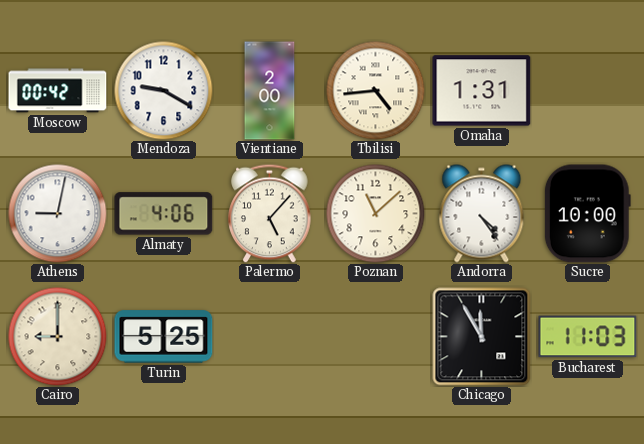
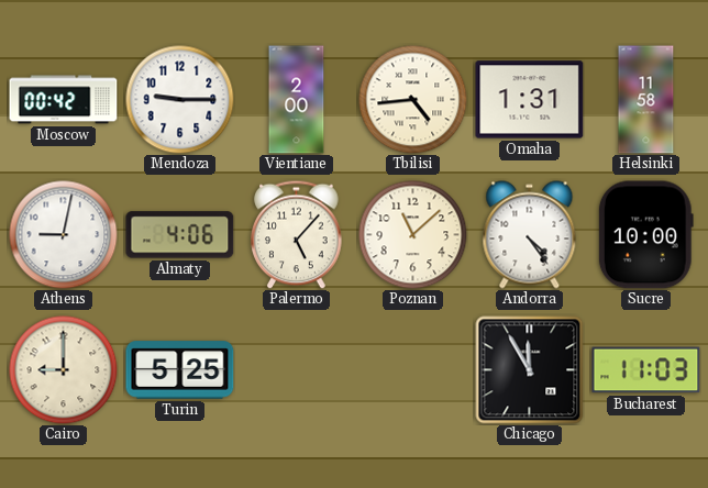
Mendoza: 9:20 -> 9:15
Helsinki: none -> 11:58
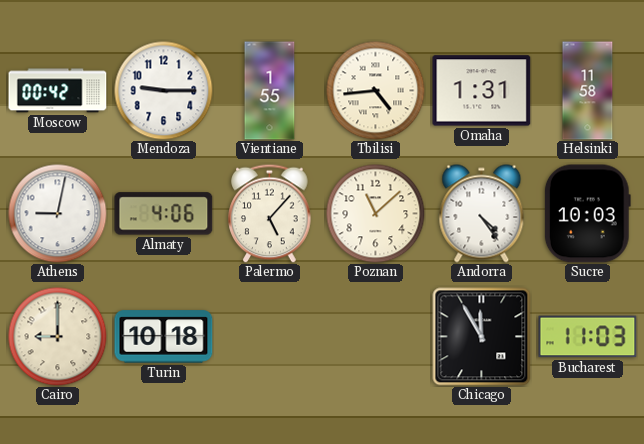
Vientiane: 2:00 -> 1:55
Sucre: 10:00 -> 10:03
Turin: 5:25 -> 10:18
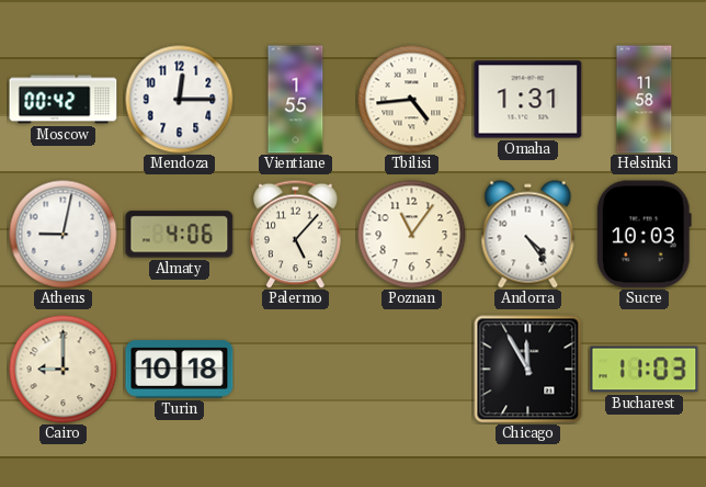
Mendoza: 9:15 -> 12:15
Poznan: 11:08 -> 11:06
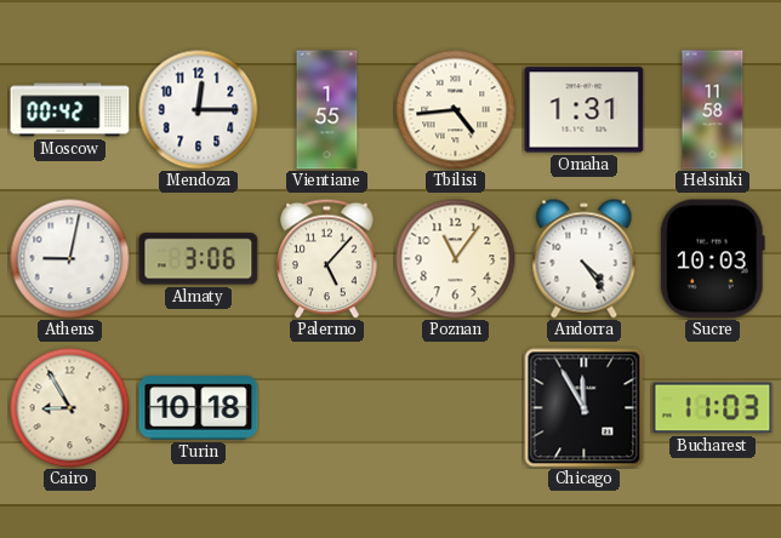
Almaty: 4:06 -> 3:06
Cairo: 9:00 -> 8:55
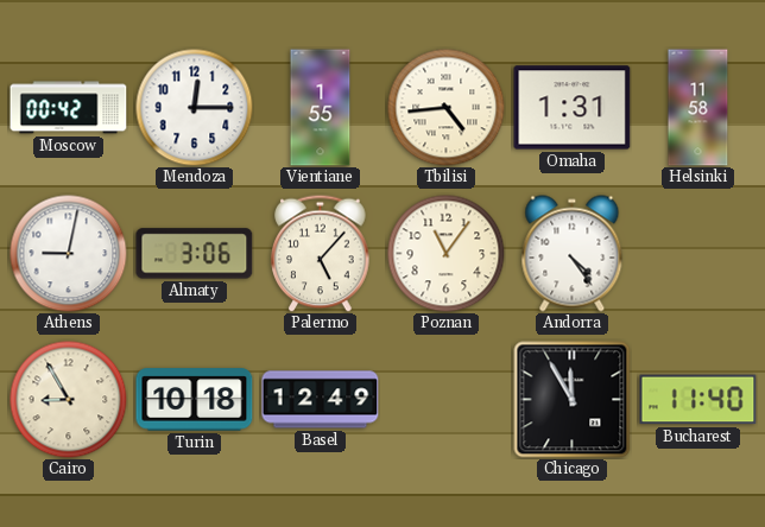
Sucre: 10:03 -> none
Basel: none -> 12:49
Bucharest: 11:03 -> 11:40
